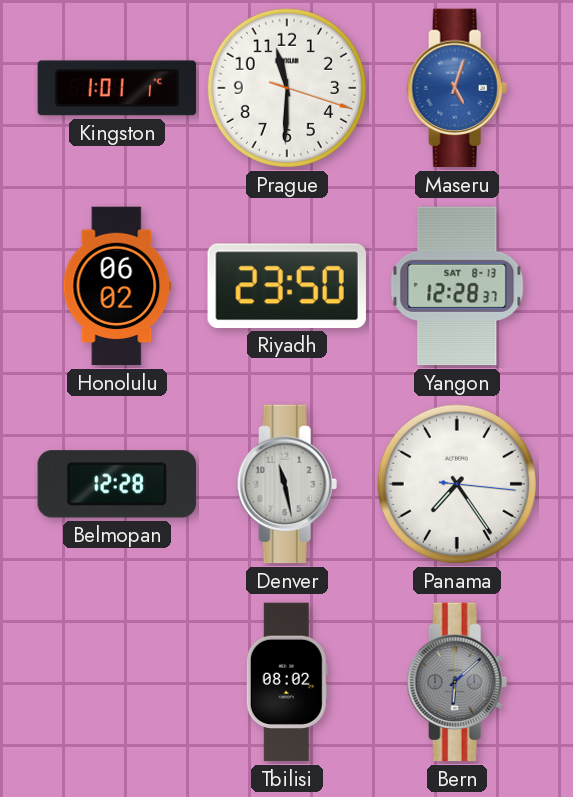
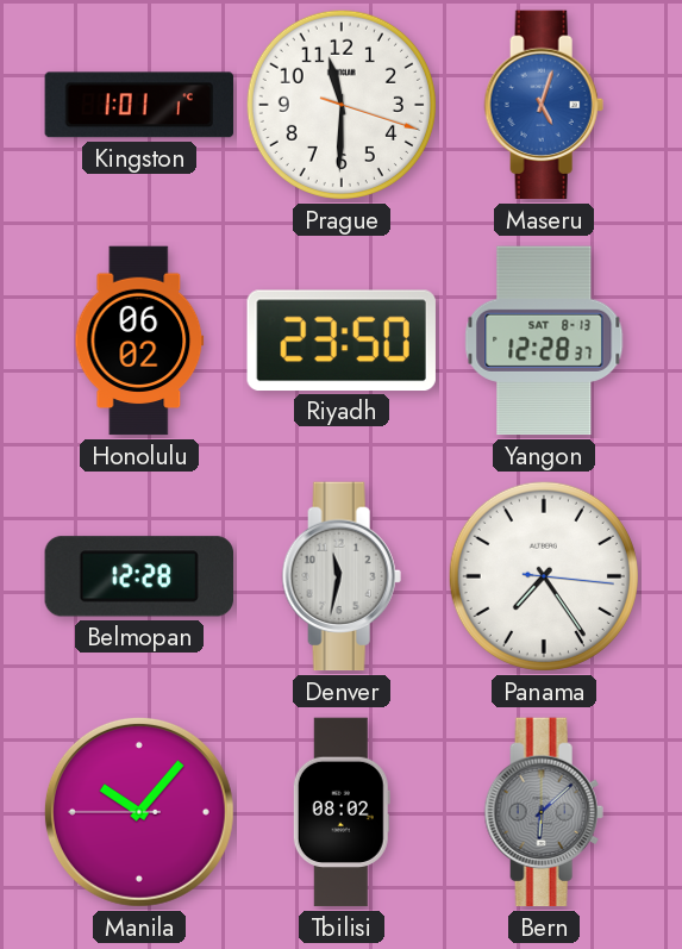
Denver: 11:28 -> 11:32
Manila: none -> 10:06
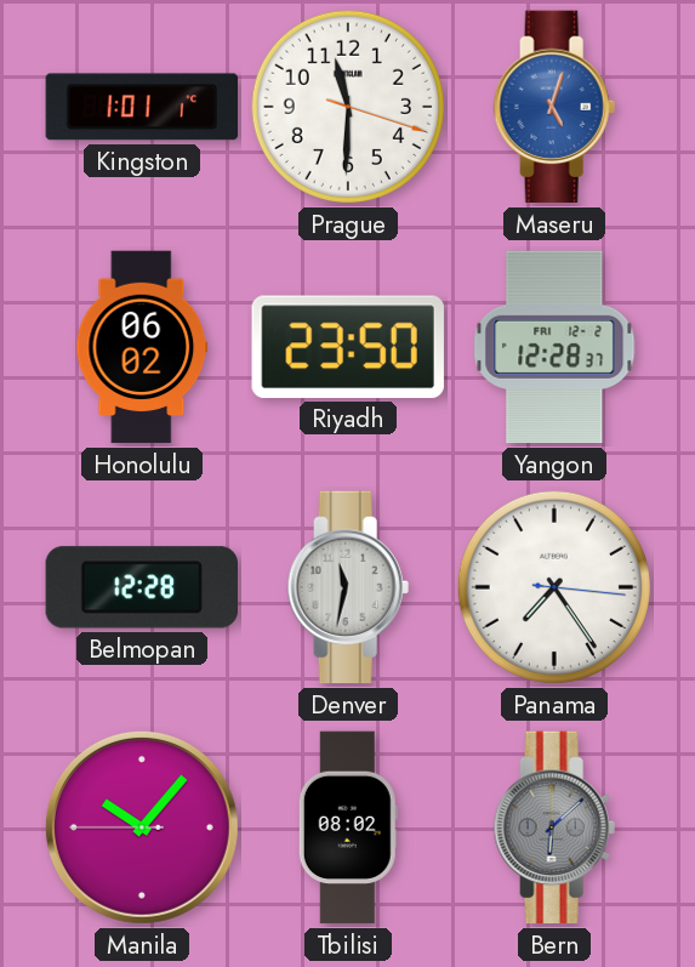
Yangon date: SAT 8-13 -> FRI 12-2
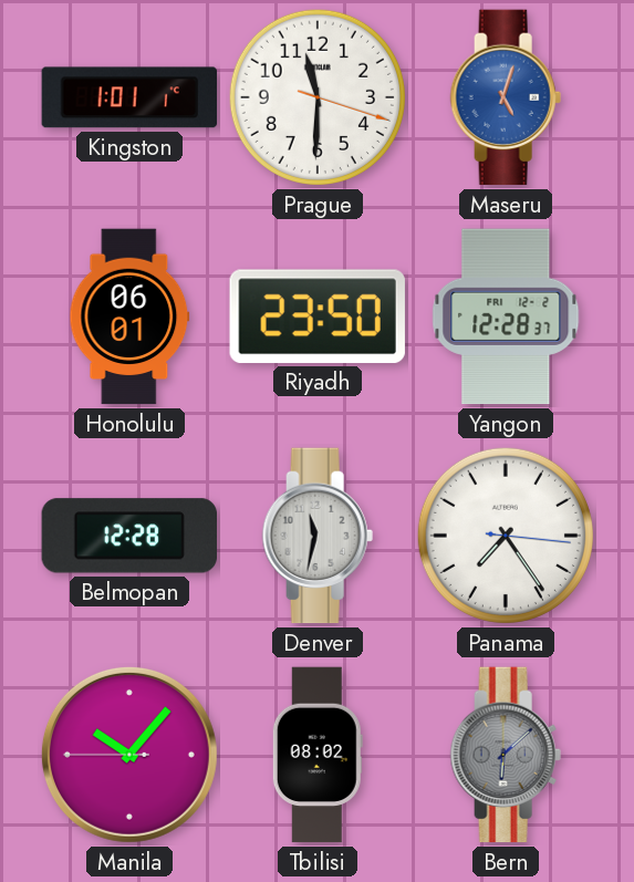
Honolulu: 06:02 -> 06:01
